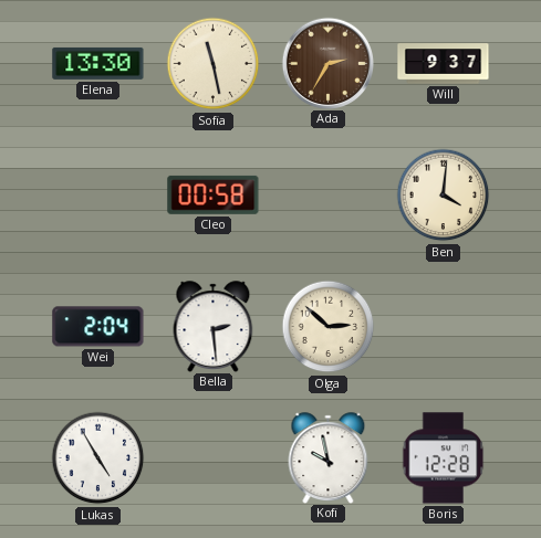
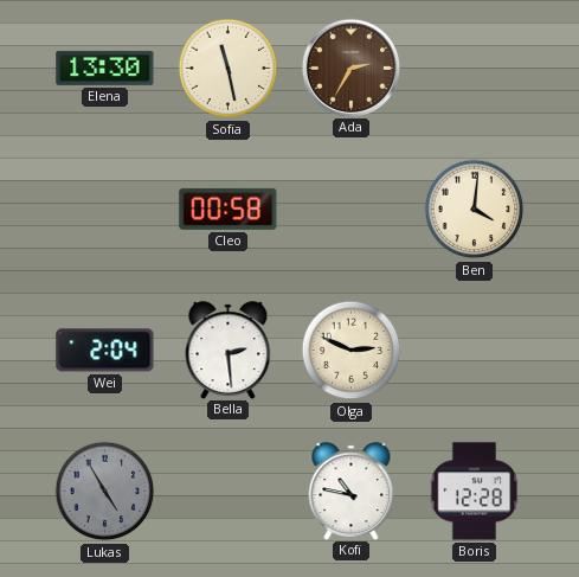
Will: 9:37 -> none
Olga: 2:52 -> 2:49
Lukas dial: white -> grey
Kofi: 9:58 -> 10:47
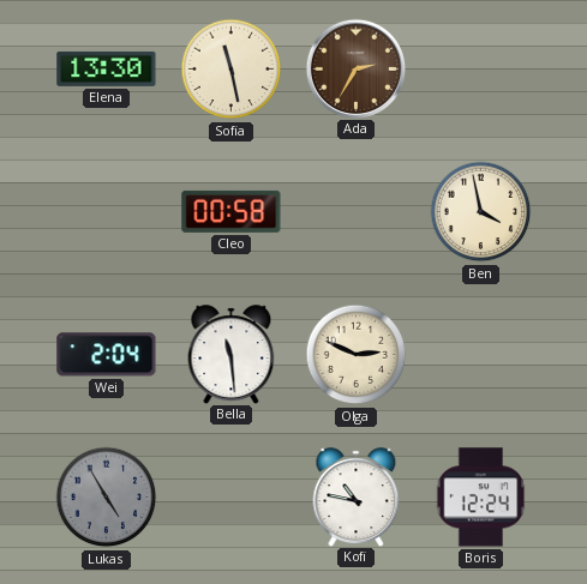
Ben: 4:01 -> 3:58
Bella: 2:29 -> 11:29
Boris: 12:28 -> 12:24
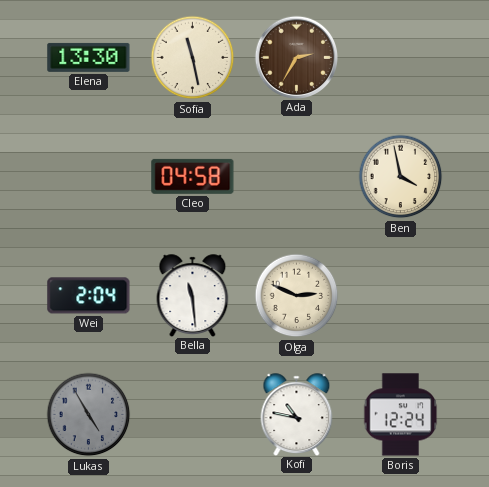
Cleo: 00:58 -> 04:58
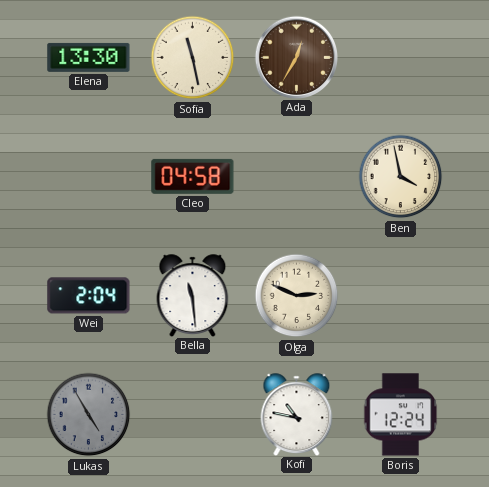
Ada: 2:35 -> 12:35
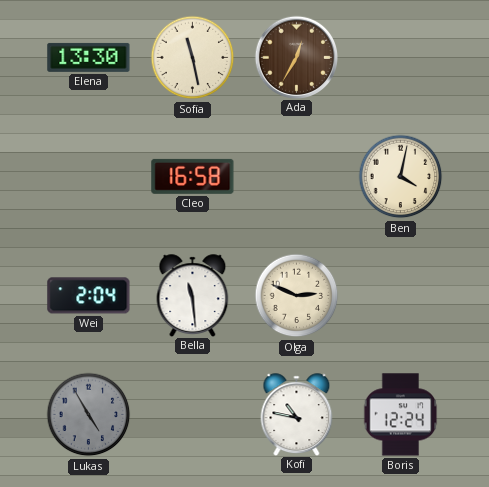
Cleo: 04:58 -> 16:58
Ben: 3:58 -> 4:02
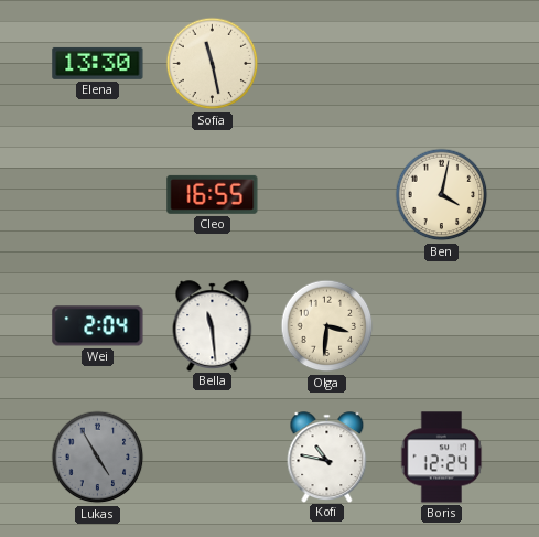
Ada: 12:35 -> none
Cleo: 16:58 -> 16:55
Olga: 2:49 -> 3:31
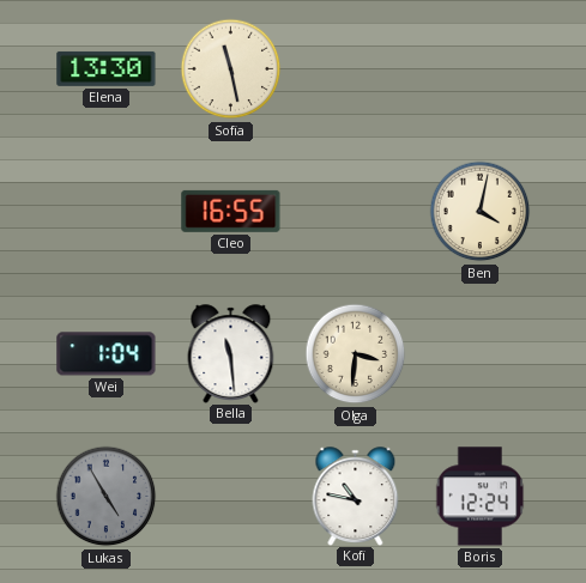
Wei: 2:04 -> 1:04
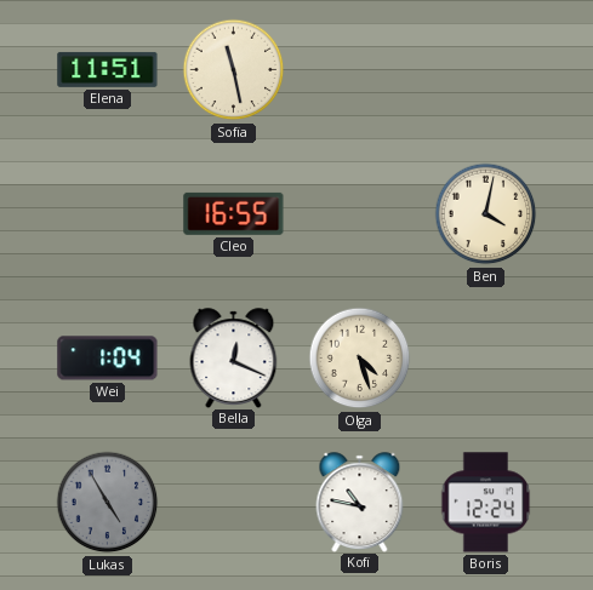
Elena: 13:30 -> 11:51
Bella: 11:29 -> 12:19
Olga: 3:31 -> 4:27
